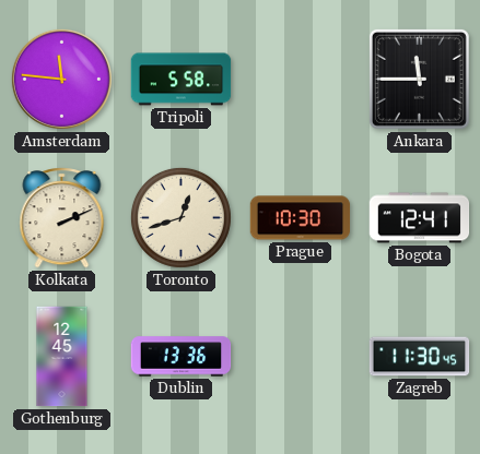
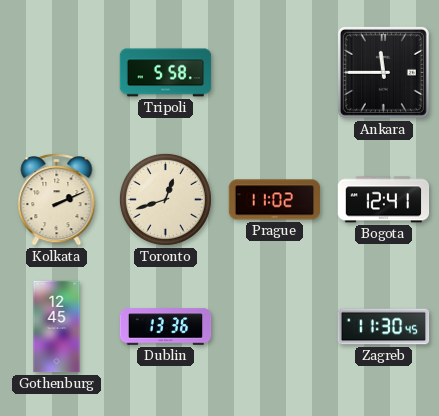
Amsterdam: 11:46 -> none
Prague: 10:30 -> 11:02
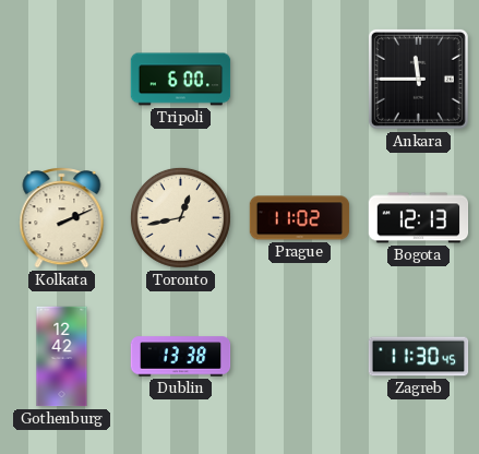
Tripoli: 5:58 -> 6:00
Toronto: 12:42 -> 12:43
Bogota: 12:41 -> 12:13
Gothenburg: 12:45 -> 12:42
Dublin: 13:36 -> 13:38
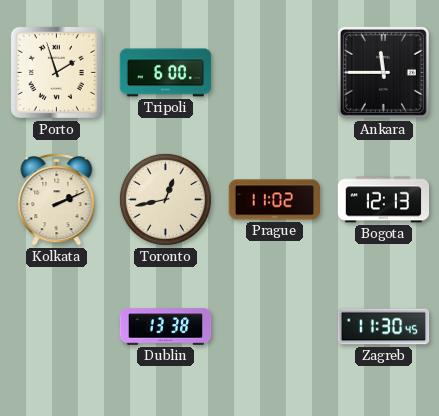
Porto: none -> 1:57
Gothenburg: 12:42 -> none
